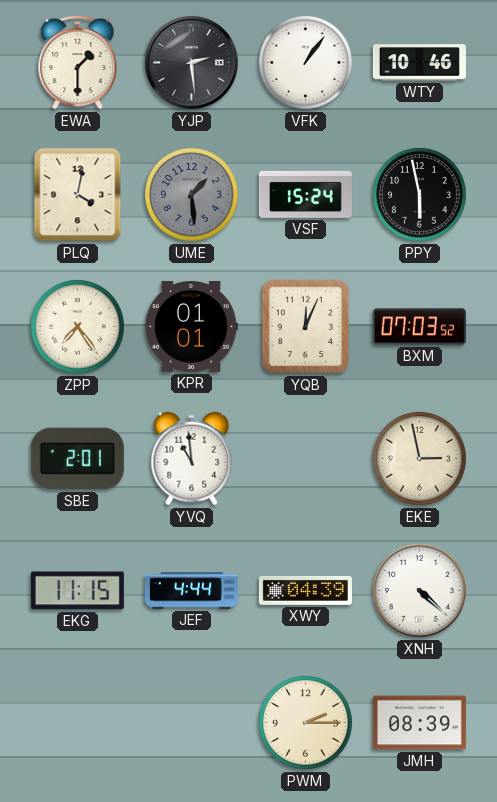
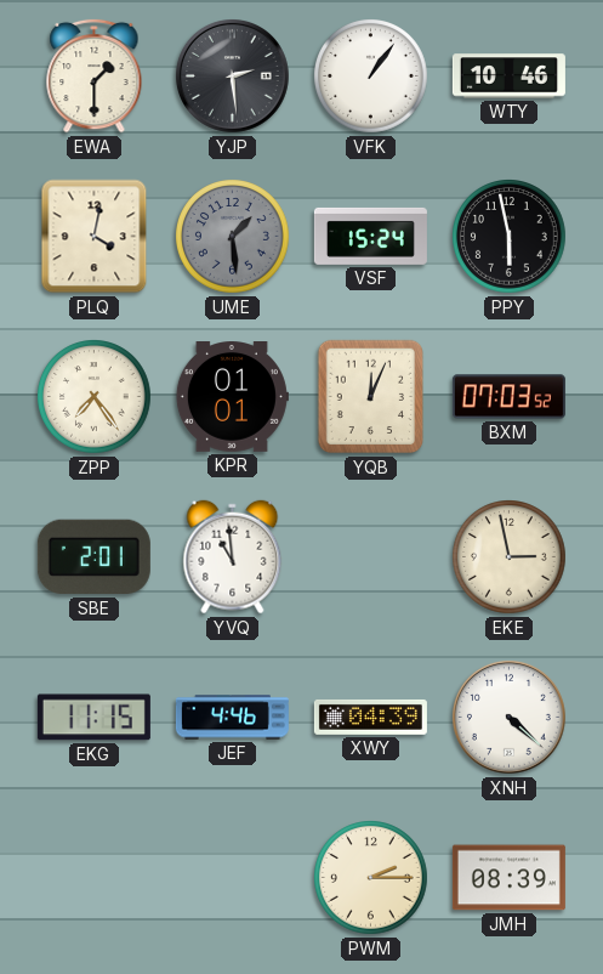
JEF: 4:44 -> 4:46
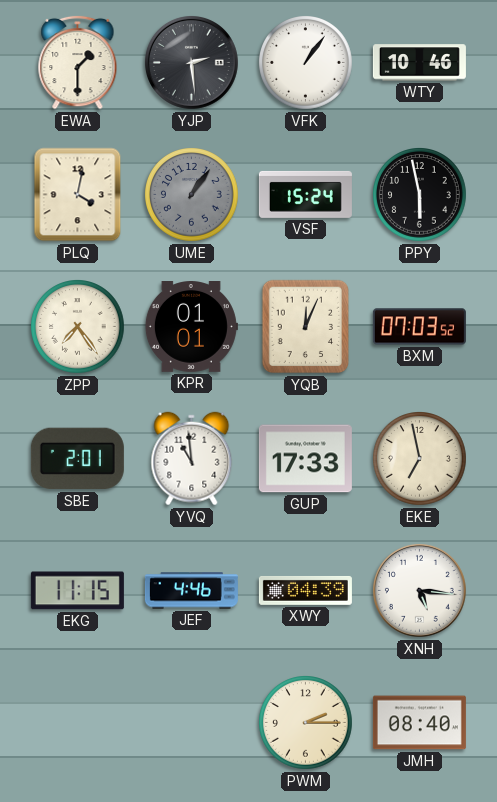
UME: 1:29 -> 1:06
GUP: none -> 17:33
EKE: 2:58 -> 6:58
XNH: 4:22 -> 5:16
JMH: 08:39 -> 08:40
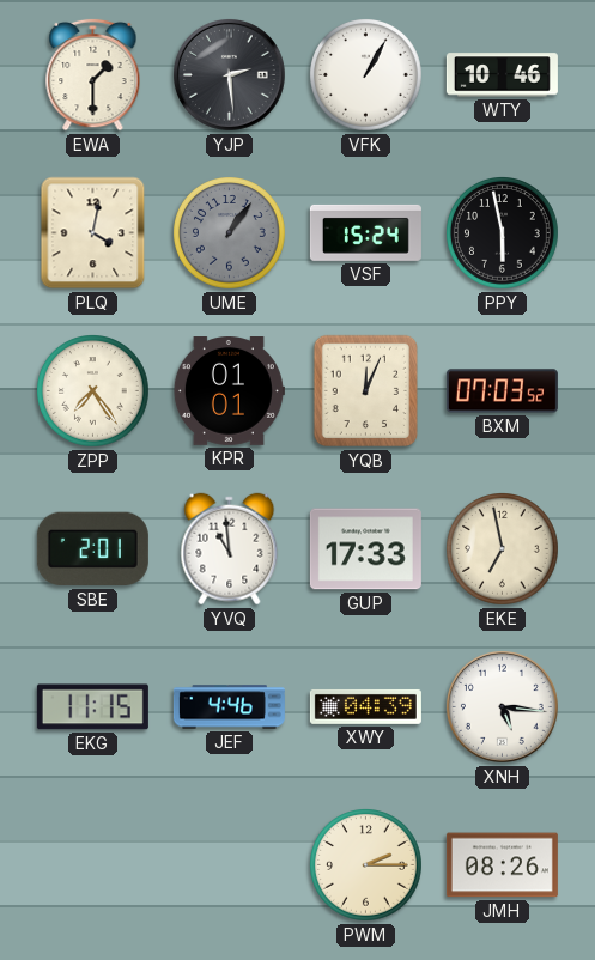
VFK: 1:06 -> 1:05
JMH: 08:40 -> 08:26
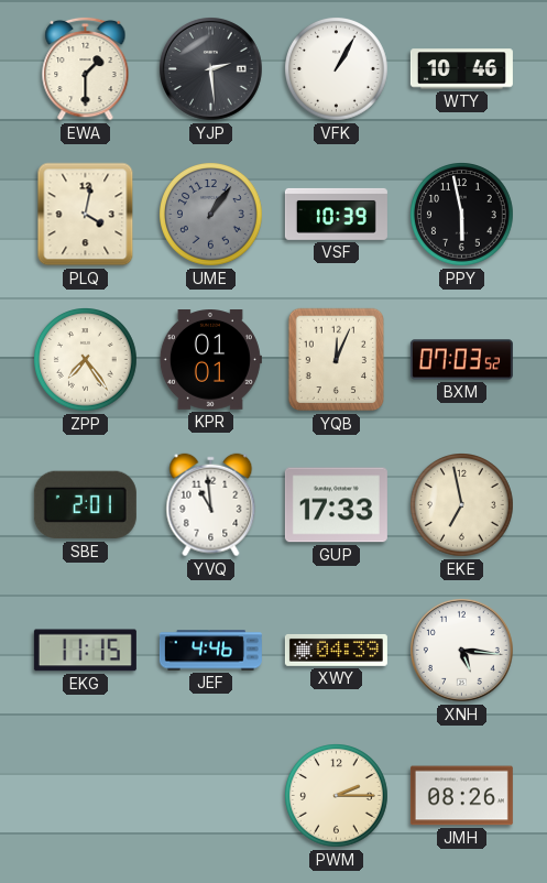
VSF: 15:24 -> 10:39
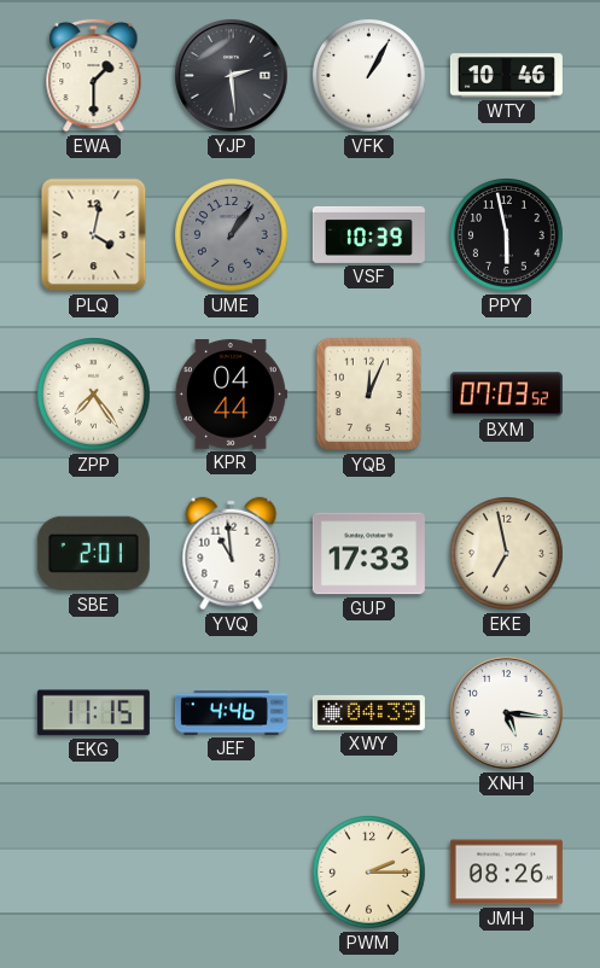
KPR: 01:01 -> 04:44
